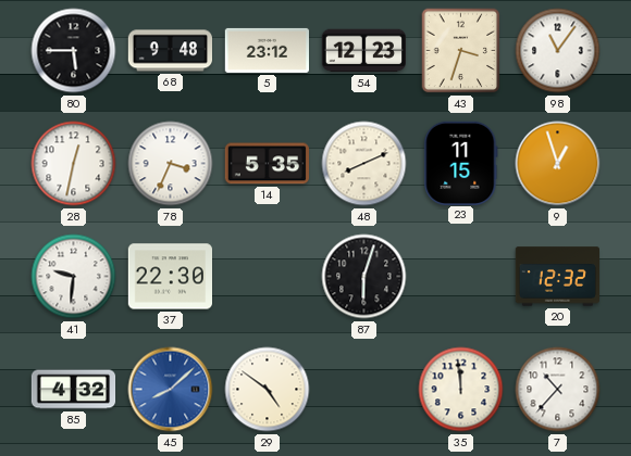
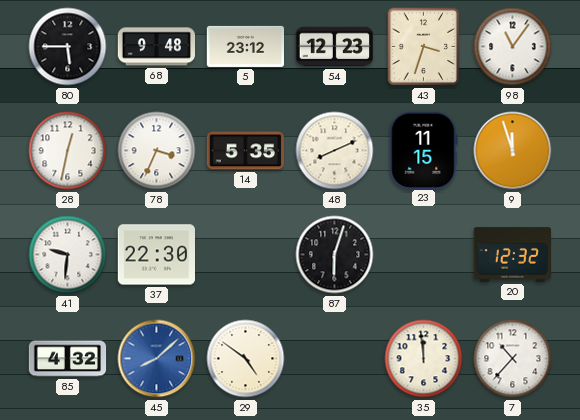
9: 12:57 -> 11:57
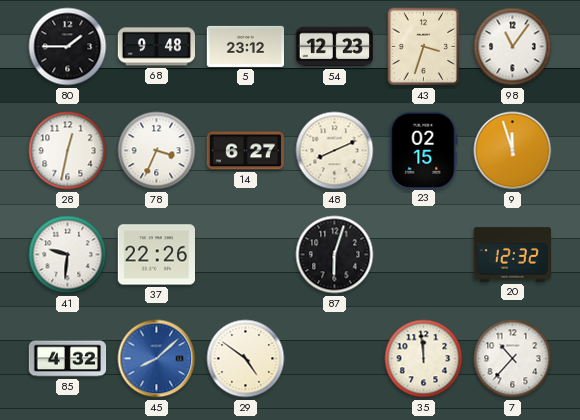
80: 5:45 -> 1:45
14: 5:35 -> 6:27
23: 11:15 -> 02:15
37: 22:30 -> 22:26
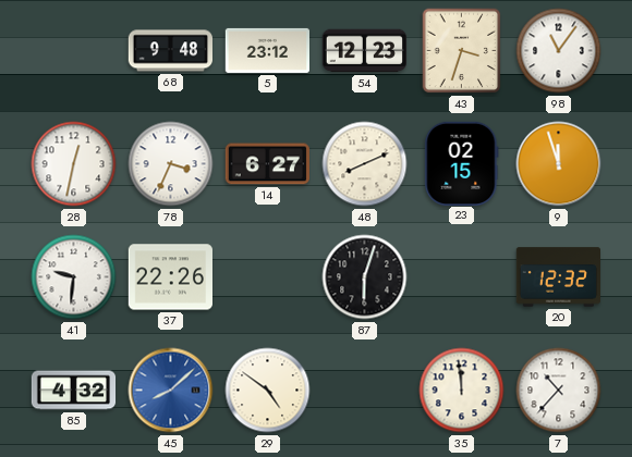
80: 1:45 -> none
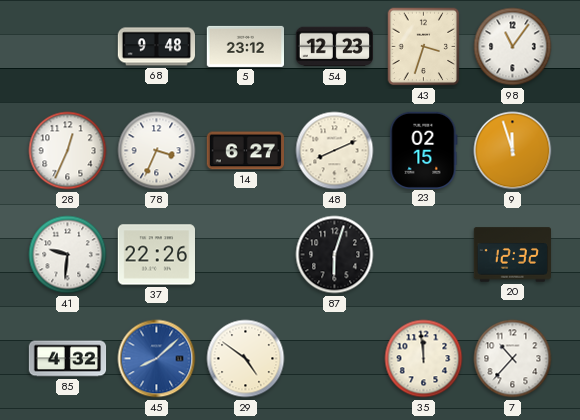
28: 12:32 -> 12:34
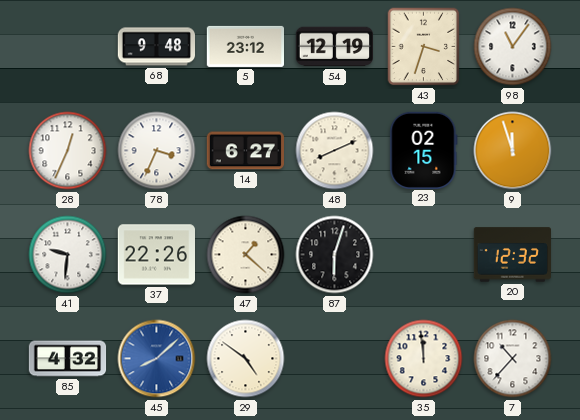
54: 12:23 -> 12:19
47: none -> 1:22
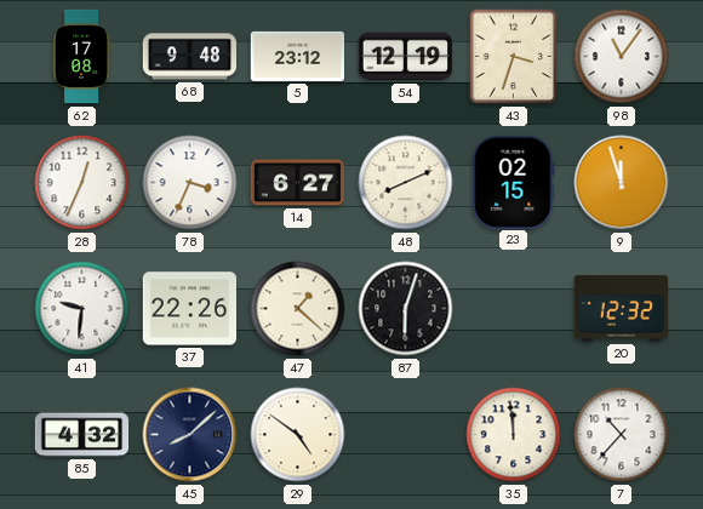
62: none -> 17:08
45 dial: blue -> navy
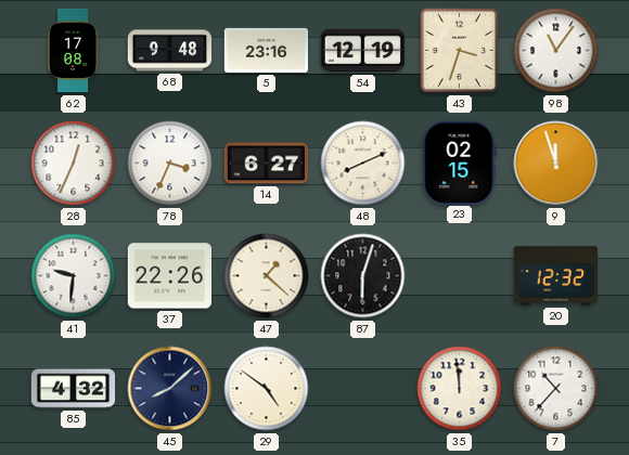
5: 23:12 -> 23:16
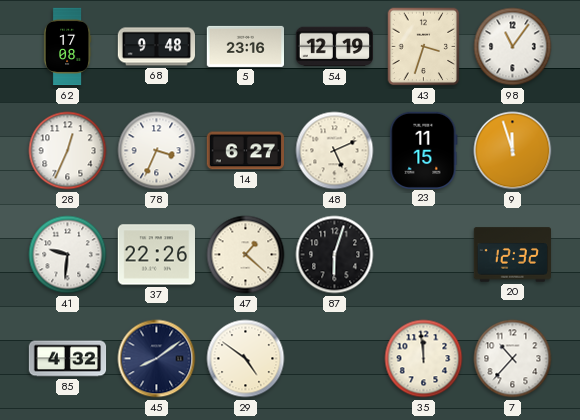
48: 8:11 -> 5:11
23: 02:15 -> 11:15
45: 8:08 -> 8:09
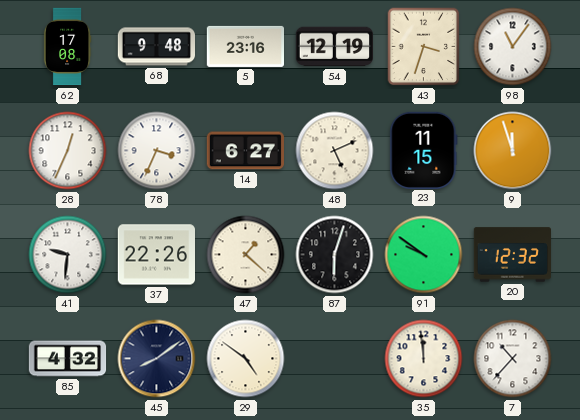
91: none -> 9:51
